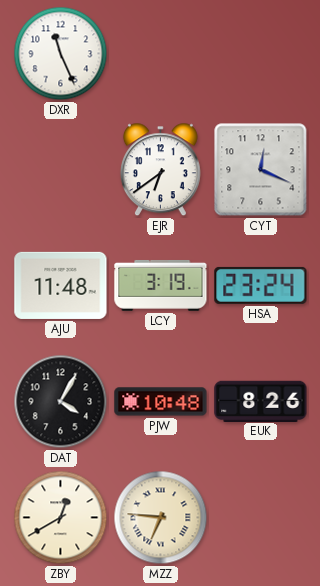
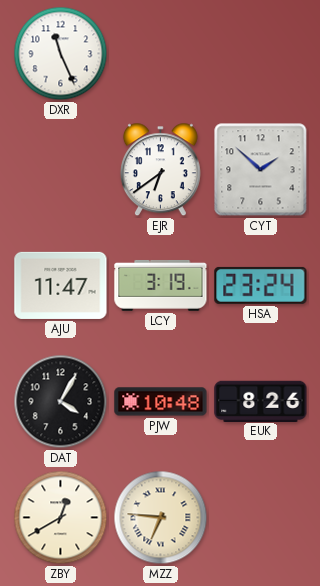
CYT: 12:19 -> 1:52
AJU: 11:48 -> 11:47
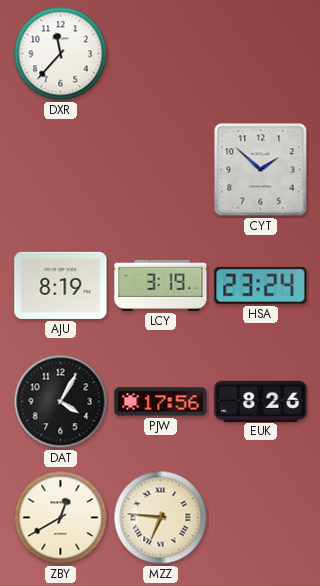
DXR: 11:26 -> 11:37
EJR: 6:39 -> none
AJU: 11:47 -> 8:19
PJW: 10:48 -> 17:56
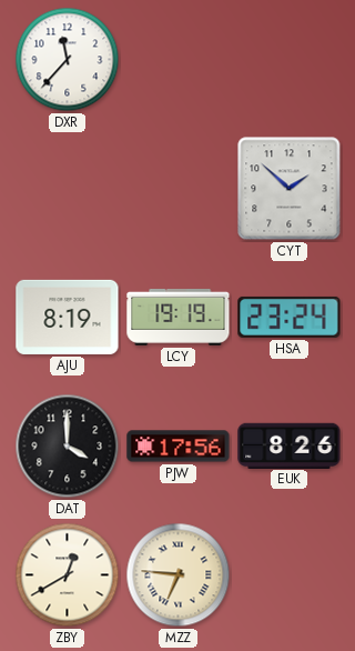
LCY: 3:19 -> 19:19
DAT: 4:05 -> 4:00
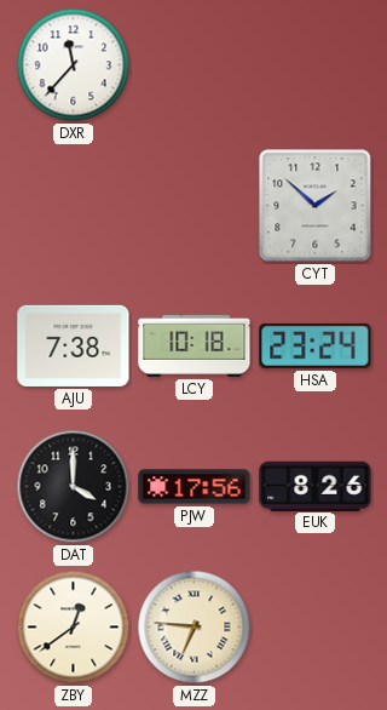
AJU: 8:19 -> 7:38
LCY: 19:19 -> 10:18
ZBY: 12:40 -> 12:39
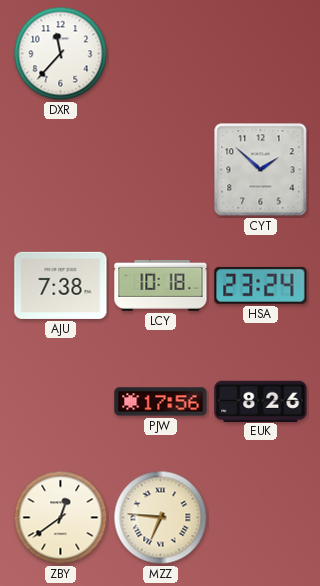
DAT: 4:00 -> none
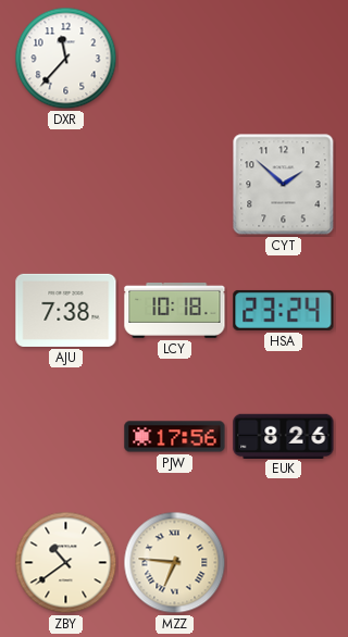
ZBY: 12:39 -> 10:39
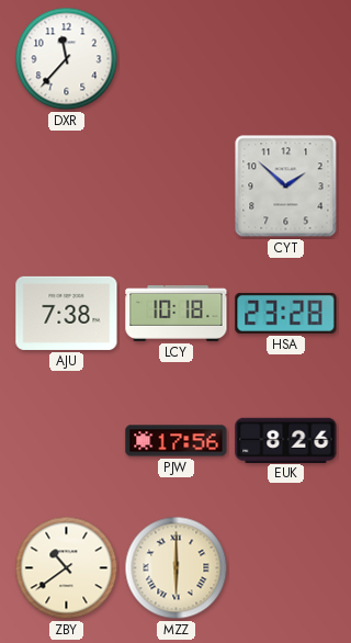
HSA: 23:24 -> 23:28
MZZ: 6:46 -> 6:00
